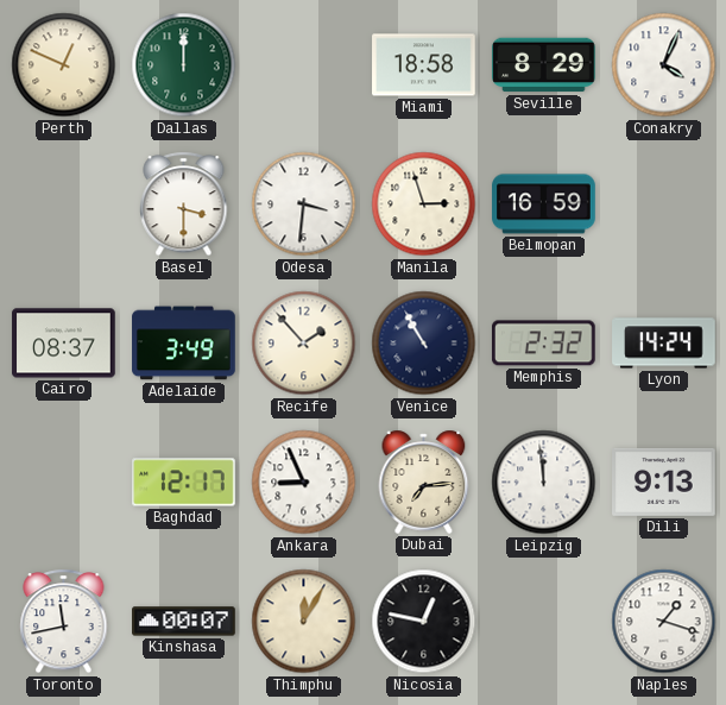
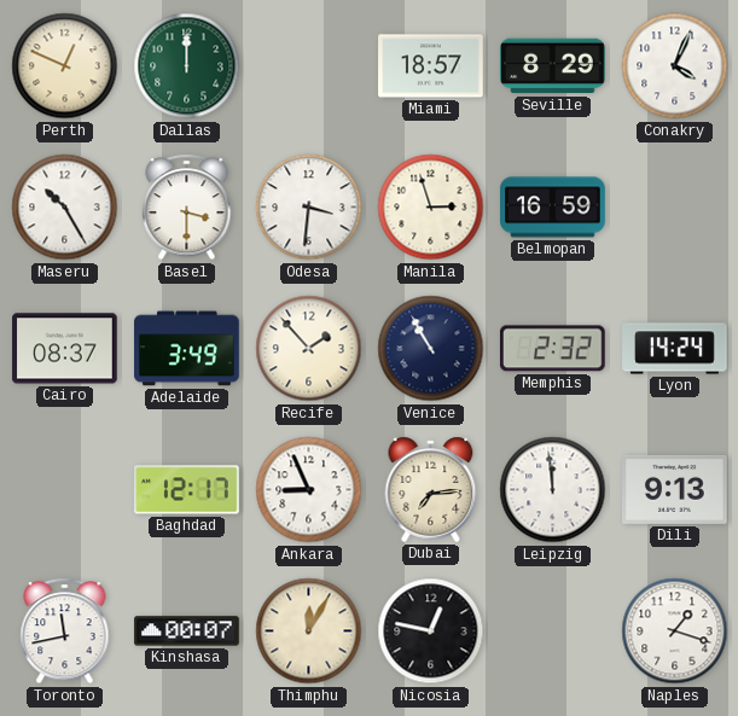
Miami: 18:58 -> 18:57
Maseru: none -> 10:25
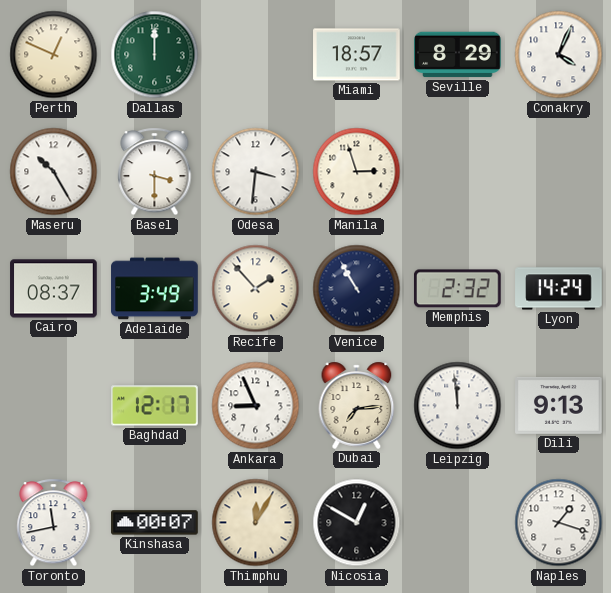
Belmopan: 16:59 -> none
Nicosia: 12:47 -> 12:50
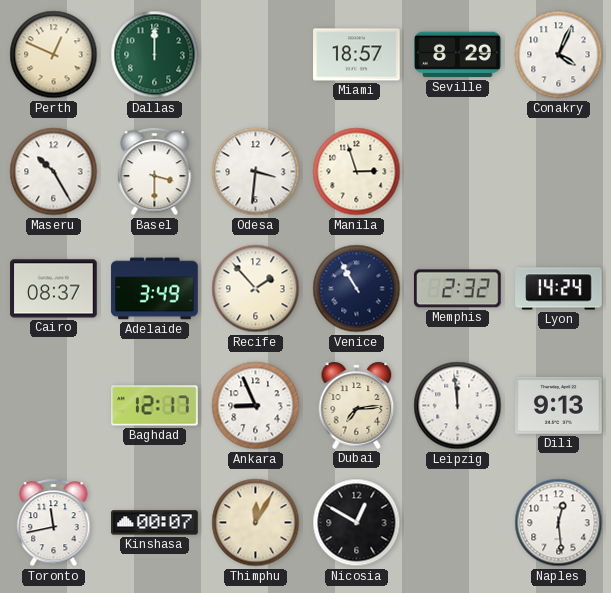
Naples: 1:18 -> 12:29
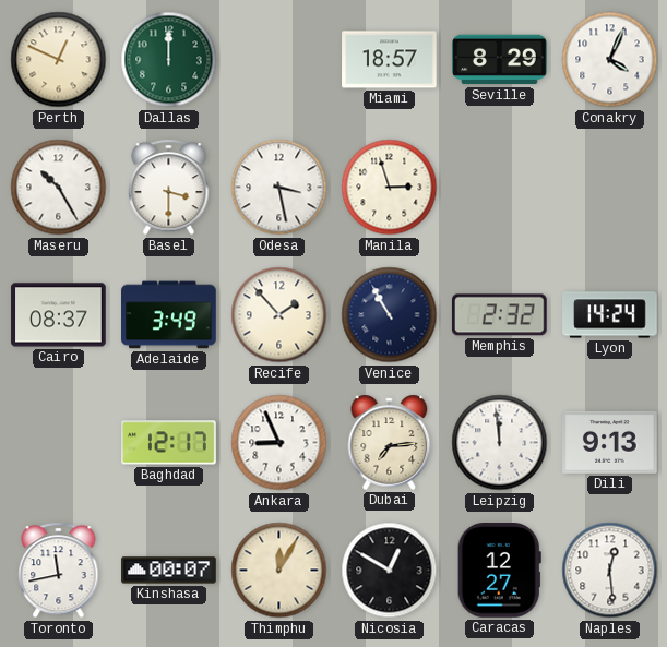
Odesa: 3:31 -> 3:28
Caracas: none -> 12:27
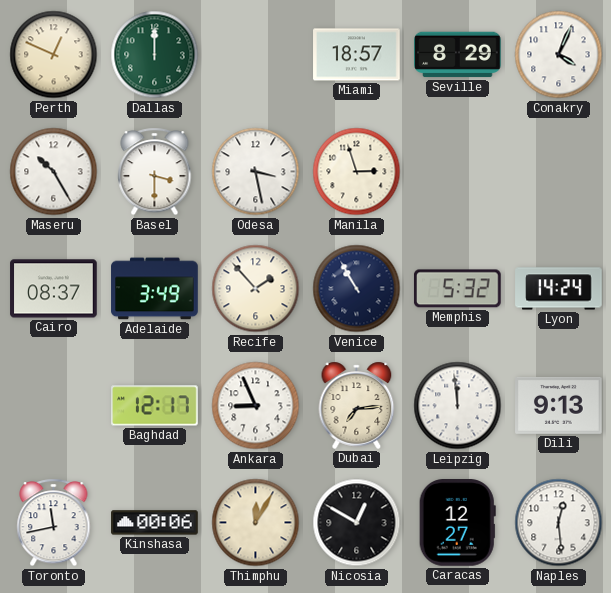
Memphis: 2:32 -> 5:32
Kinshasa: 00:07 -> 00:06
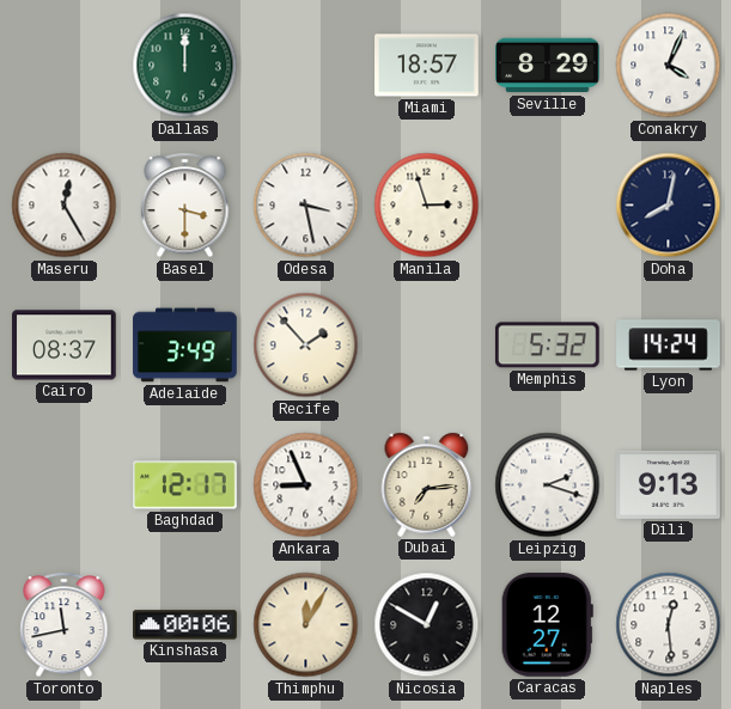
Perth: 12:49 -> none
Maseru: 10:25 -> 12:25
Doha: none -> 8:02
Venice: 10:55 -> none
Leipzig: 11:59 -> 2:18
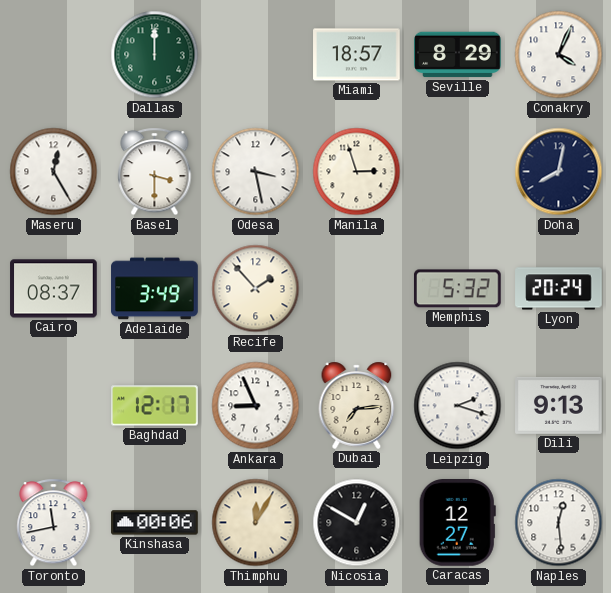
Lyon: 14:24 -> 20:24
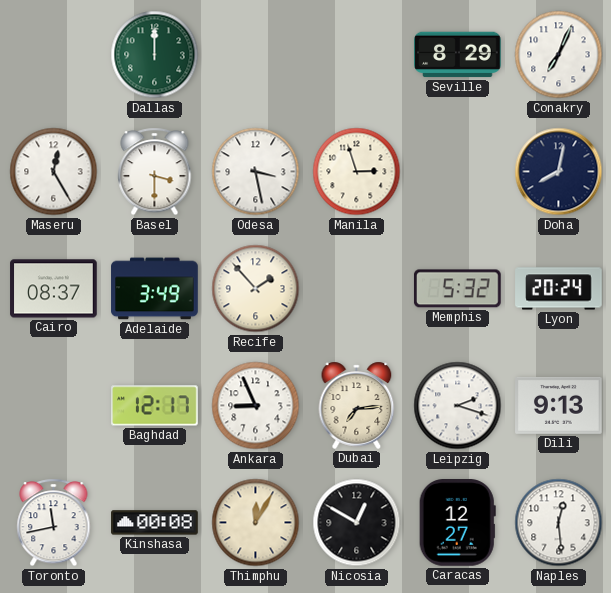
Miami: 18:57 -> none
Conakry: 4:04 -> 7:04
Kinshasa: 00:06 -> 00:08
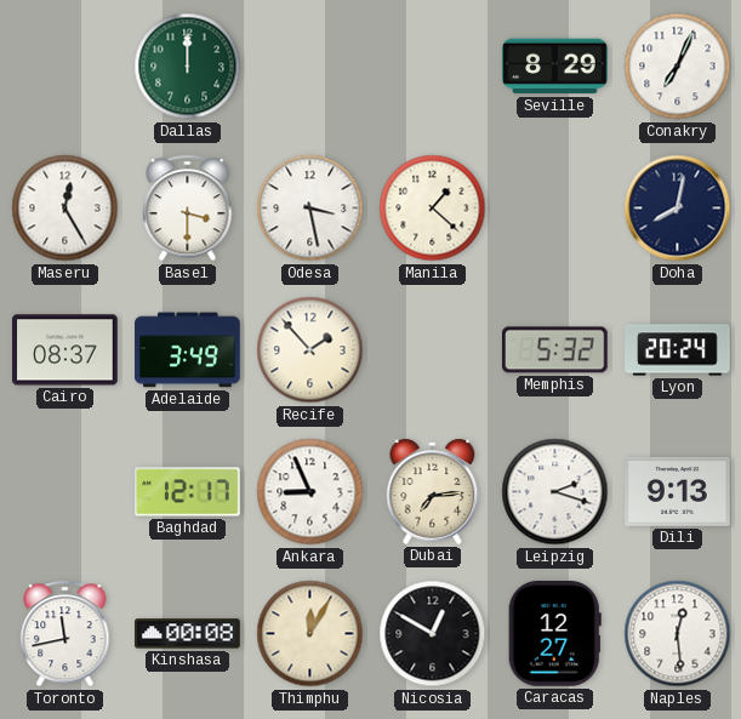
Manila: 2:57 -> 1:22
